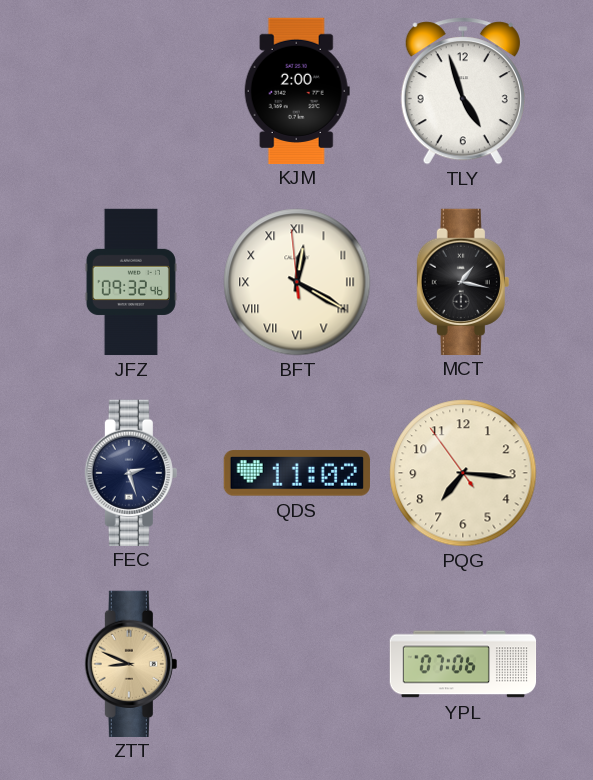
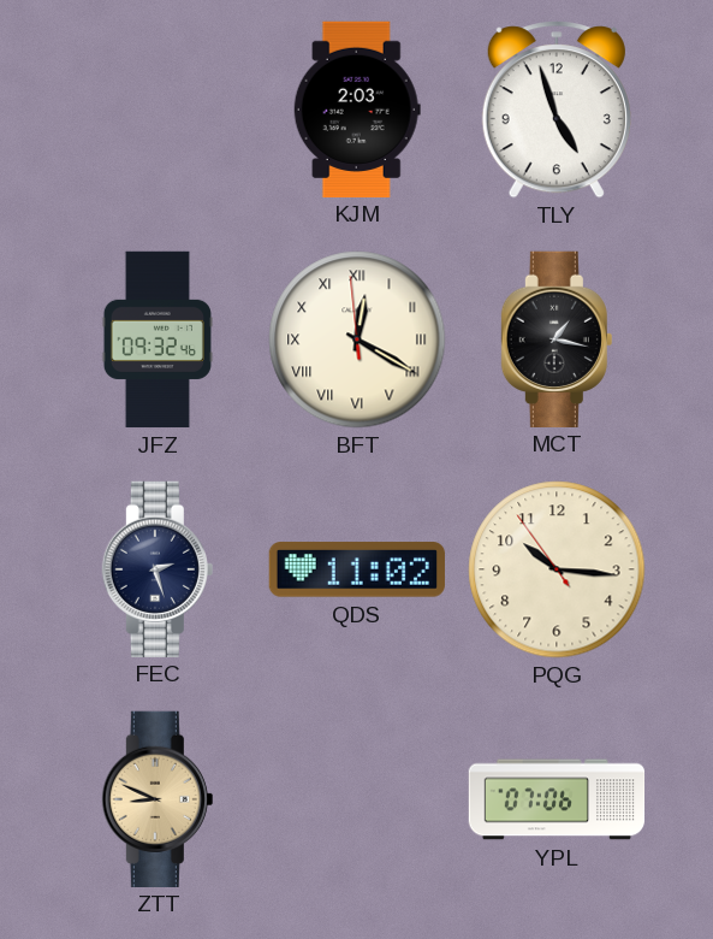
KJM: 2:00 -> 2:03
PQG: 7:15 -> 10:15
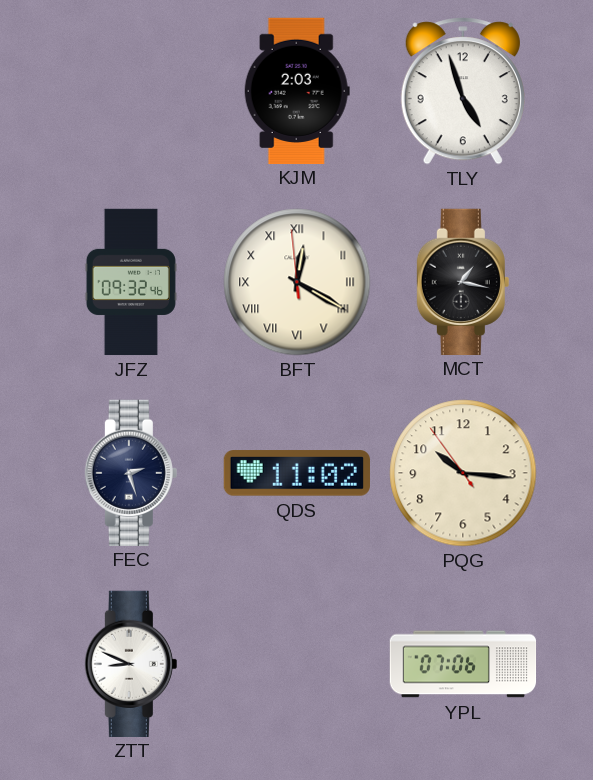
ZTT dial: champagne -> white
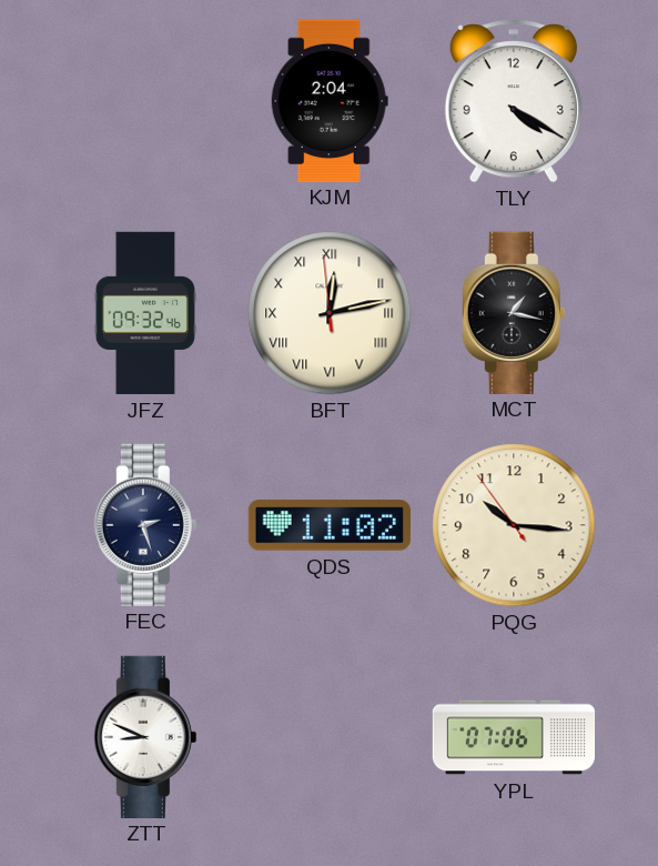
KJM: 2:03 -> 2:04
TLY: 4:57 -> 4:20
BFT: 12:19 -> 12:12
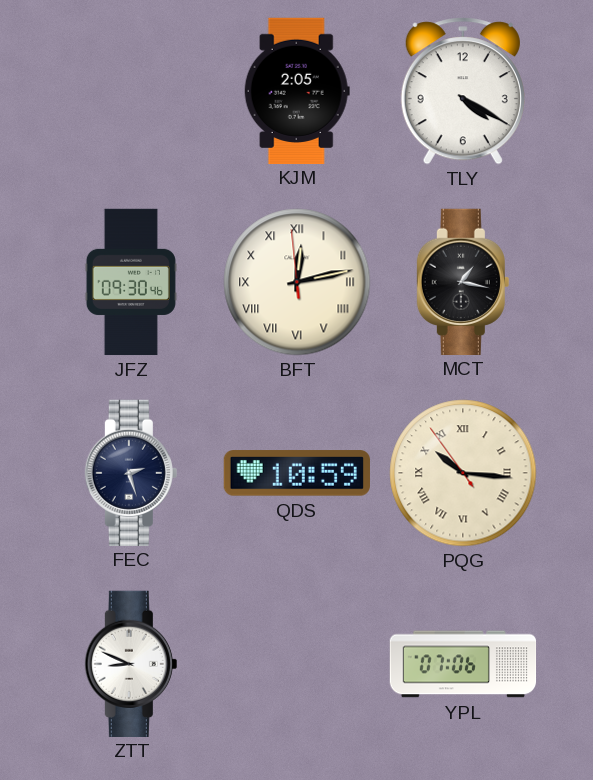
KJM: 2:04 -> 2:05
JFZ: 09:32 -> 09:30
QDS: 11:02 -> 10:59
PQG numerals: Arabic -> Roman
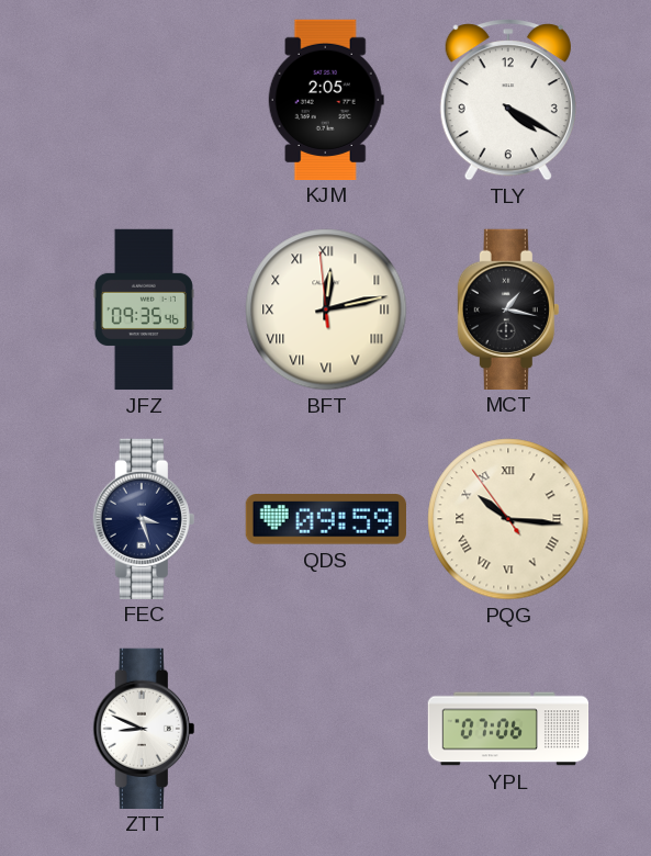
JFZ: 09:30 -> 09:35
FEC: 2:27 -> 3:27
QDS: 10:59 -> 09:59
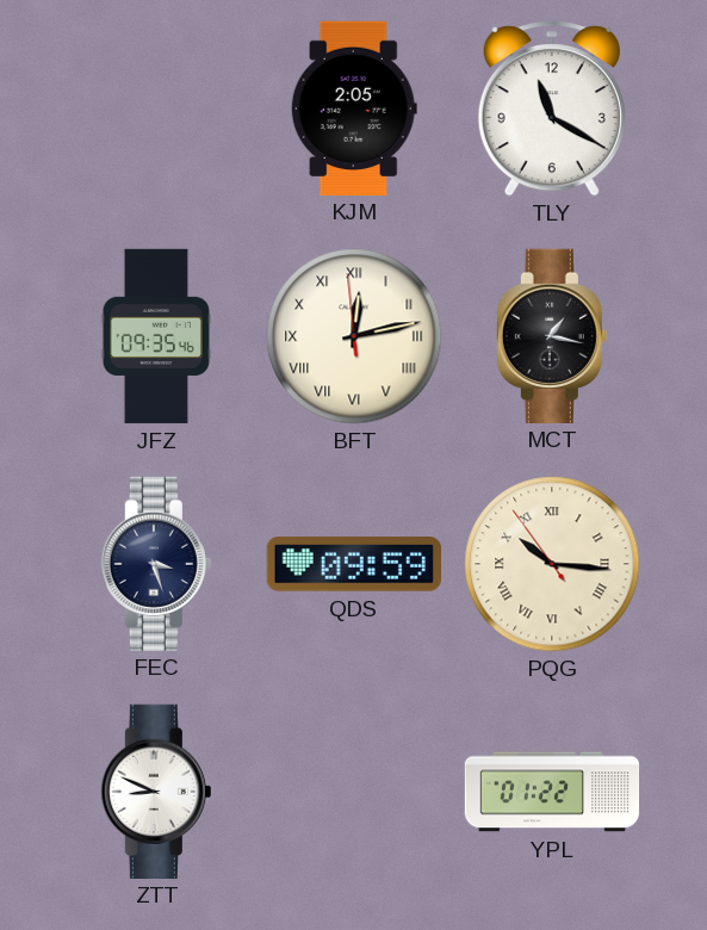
TLY: 4:20 -> 11:20
YPL: 07:06 -> 01:22
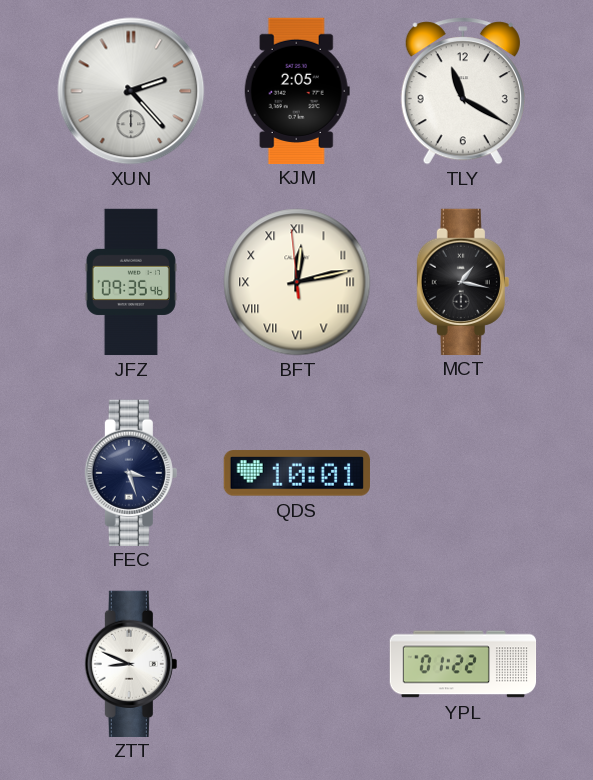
XUN: none -> 2:23
QDS: 09:59 -> 10:01
PQG: 10:15 -> none
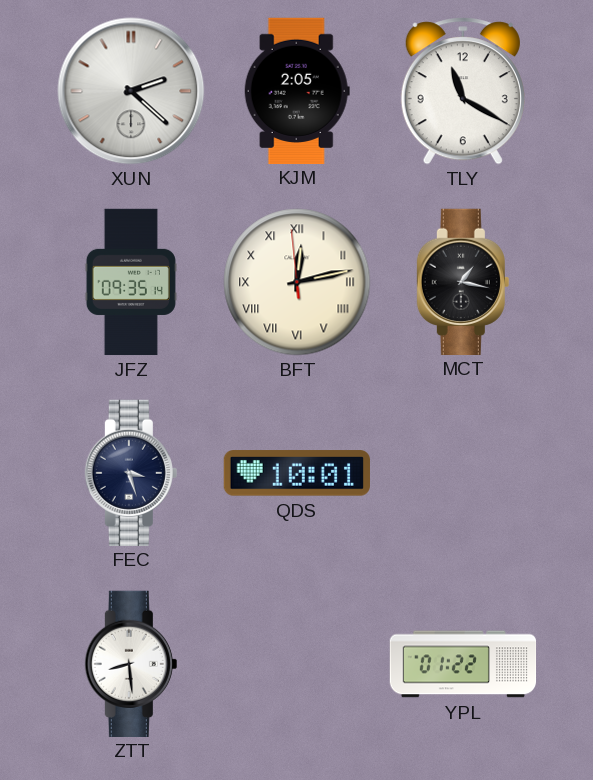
XUN: 2:23 -> 2:22
JFZ: 09:35:46 -> 09:35:14
ZTT: 8:49 -> 8:29
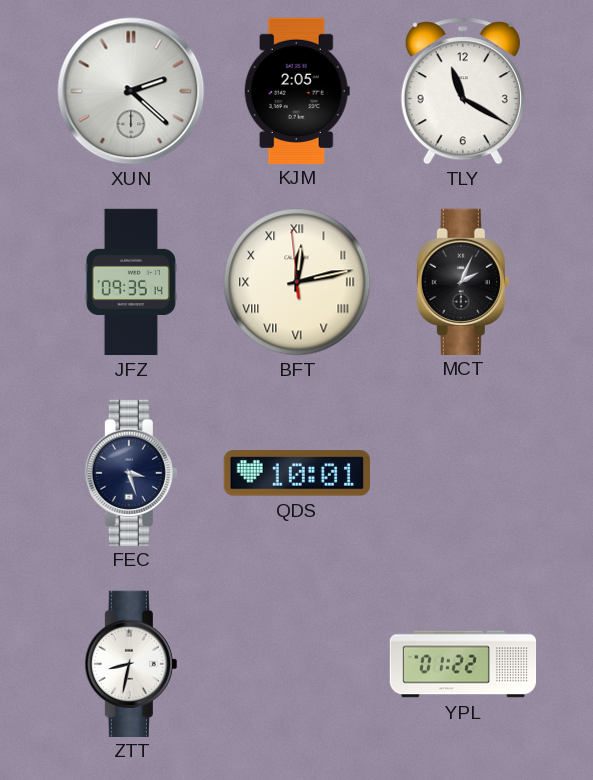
MCT: 1:17 -> 2:04
ZTT: 8:29 -> 8:32
